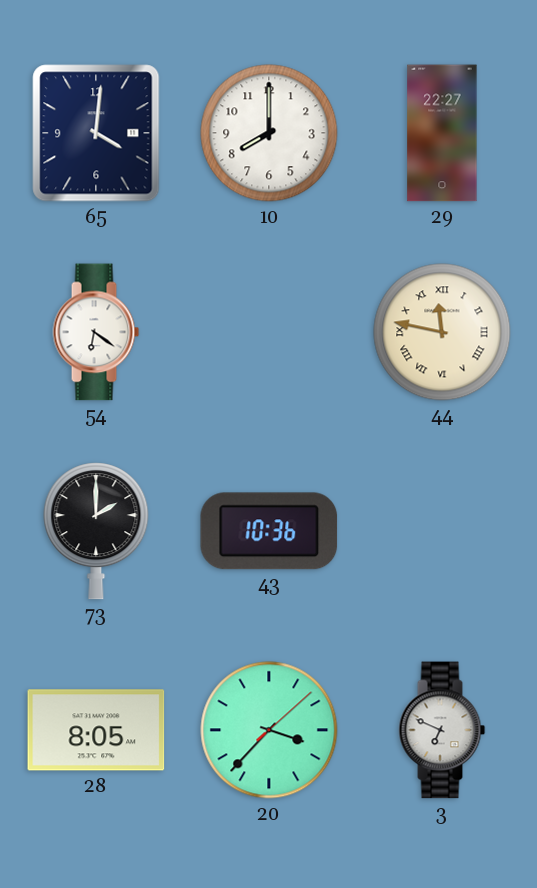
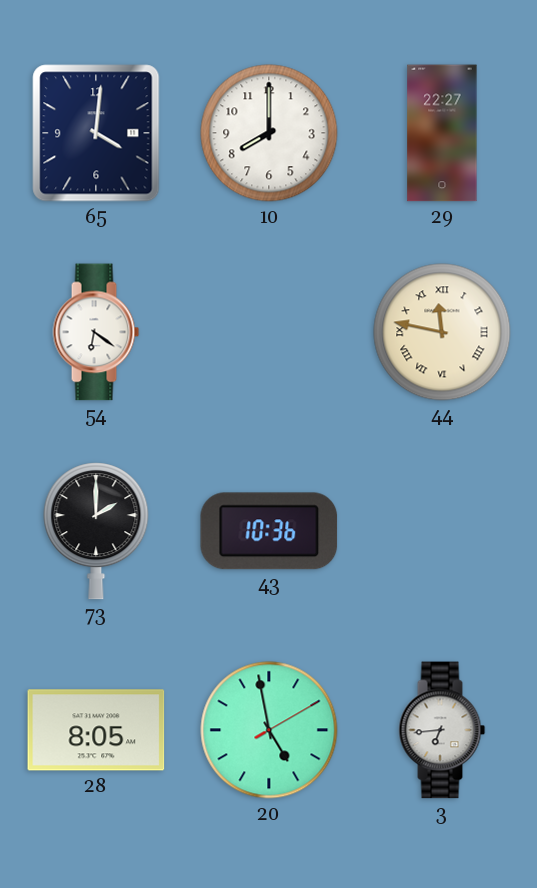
20: 3:37 -> 4:58
3: 6:49 -> 6:44
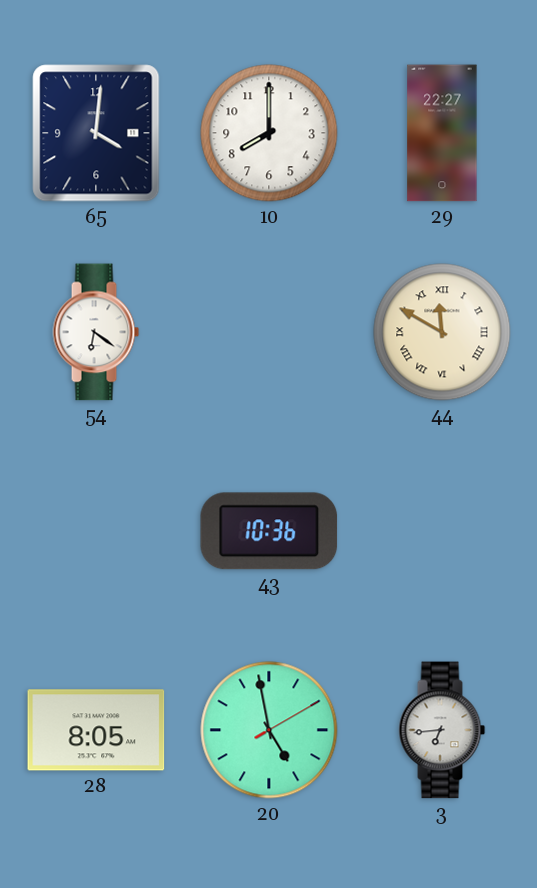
44: 11:47 -> 11:50
73: 2:00 -> none
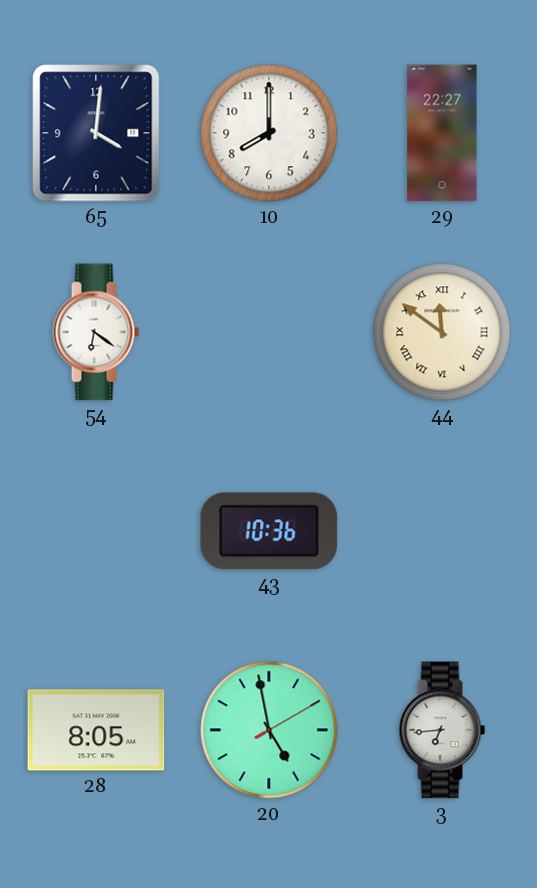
44: 11:50 -> 11:51
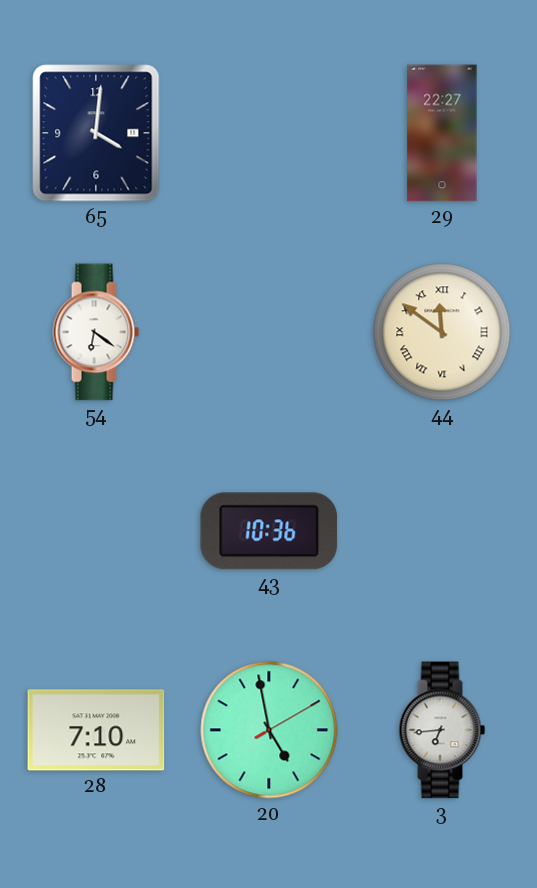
10: 8:00 -> none
28: 8:05 -> 7:10
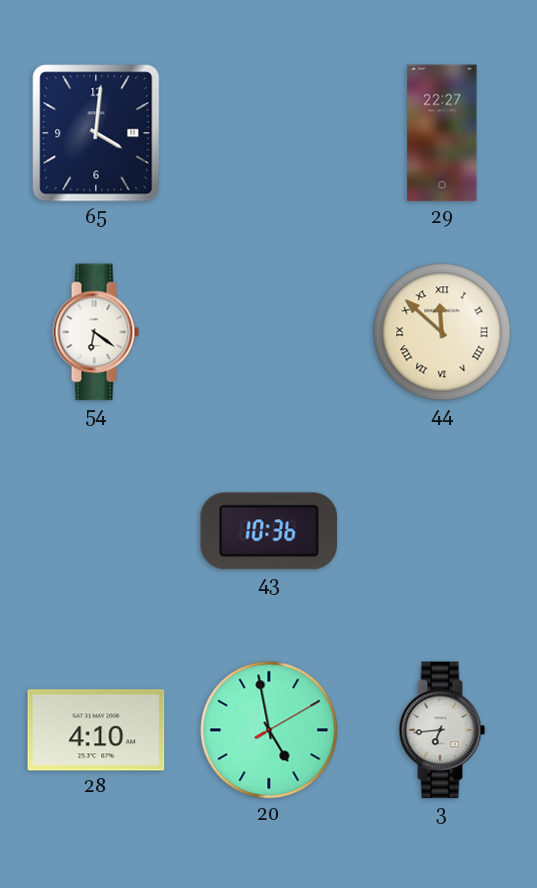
44: 11:51 -> 11:52
28: 7:10 -> 4:10
